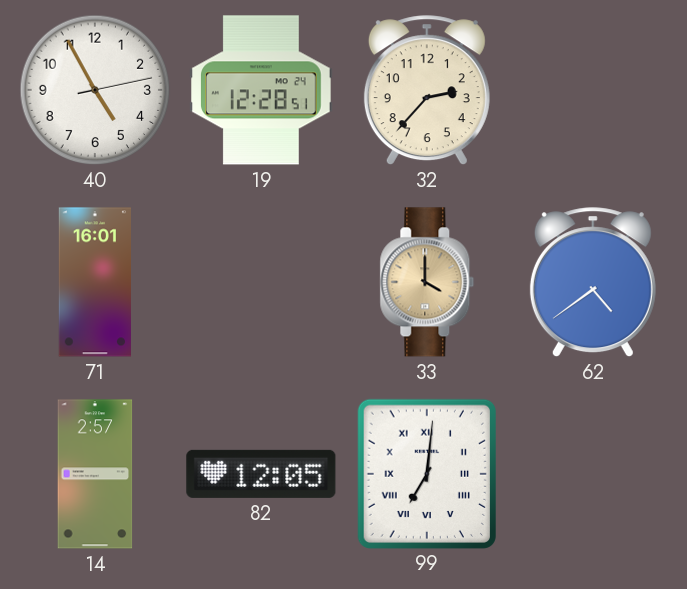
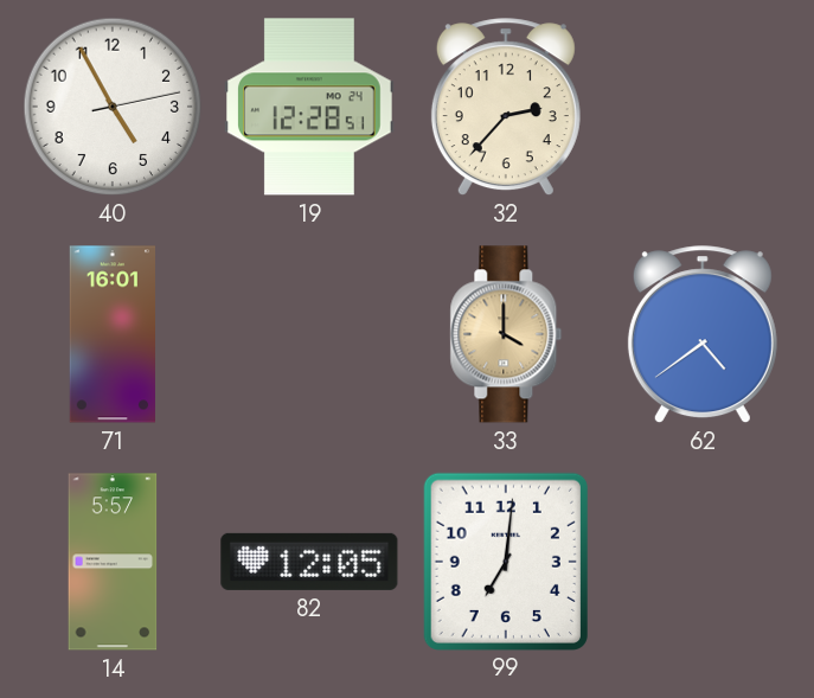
14: 2:57 -> 5:57
99 numerals: Roman -> Arabic
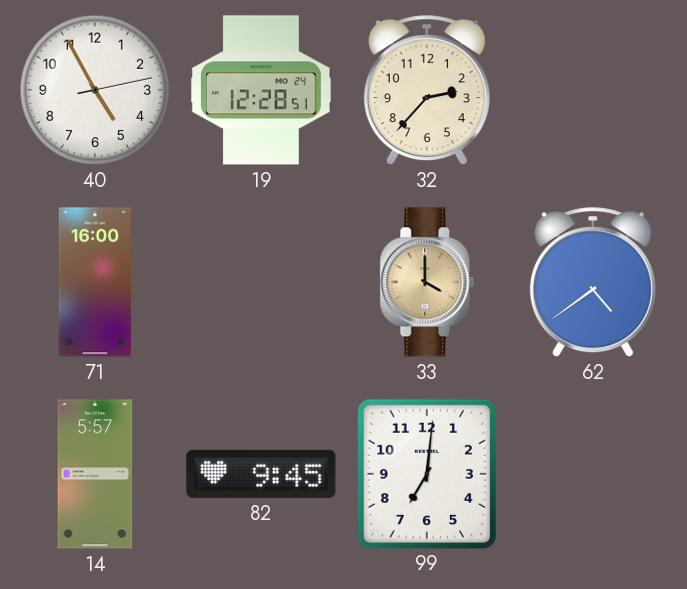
71: 16:01 -> 16:00
82: 12:05 -> 9:45
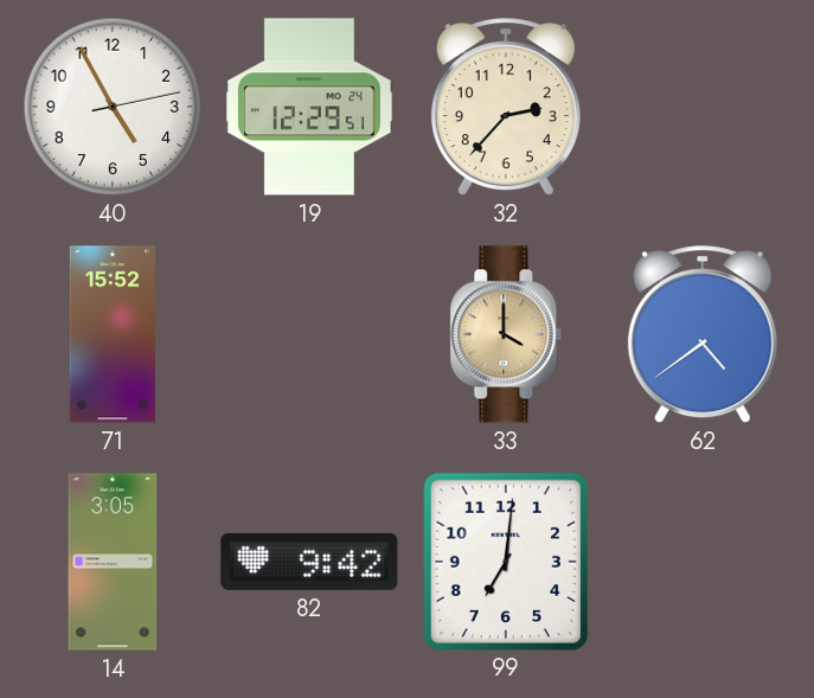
19: 12:28 -> 12:29
71: 16:00 -> 15:52
14: 5:57 -> 3:05
82: 9:45 -> 9:42
